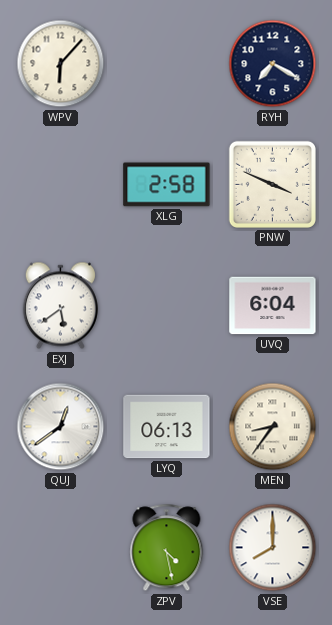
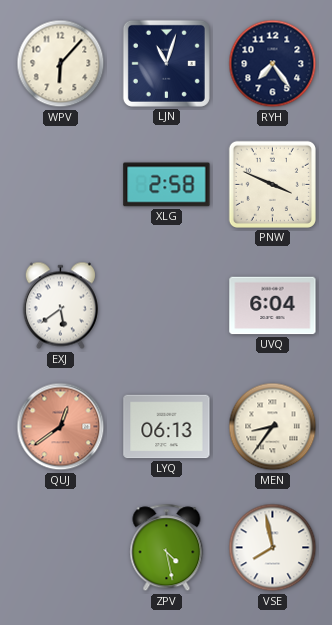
LJN: none -> 11:03
RYH: 7:20 -> 7:24
QUJ dial: white -> salmon
VSE: 8:00 -> 7:58
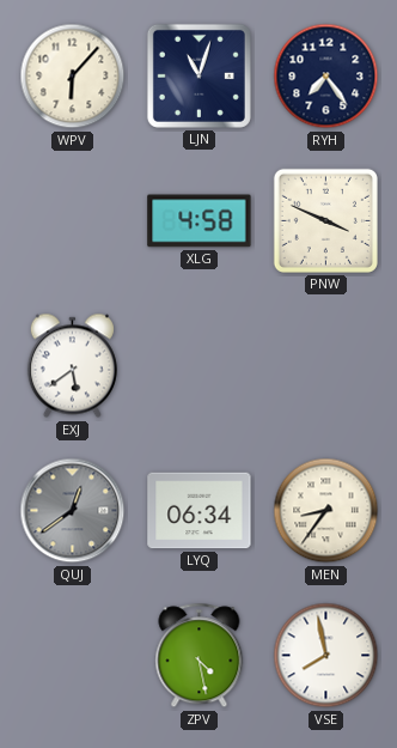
XLG: 2:58 -> 4:58
UVQ: 6:04 -> none
QUJ dial: salmon -> grey
LYQ: 06:13 -> 06:34
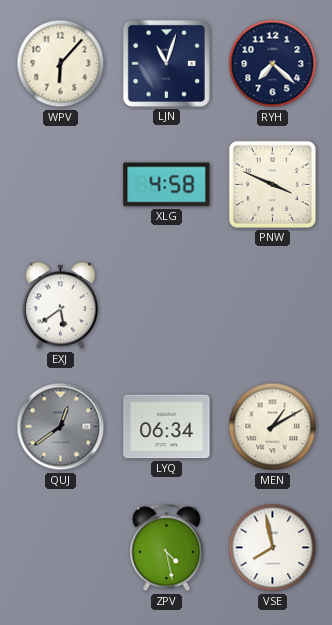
RYH: 7:24 -> 7:22
MEN: 8:36 -> 1:10
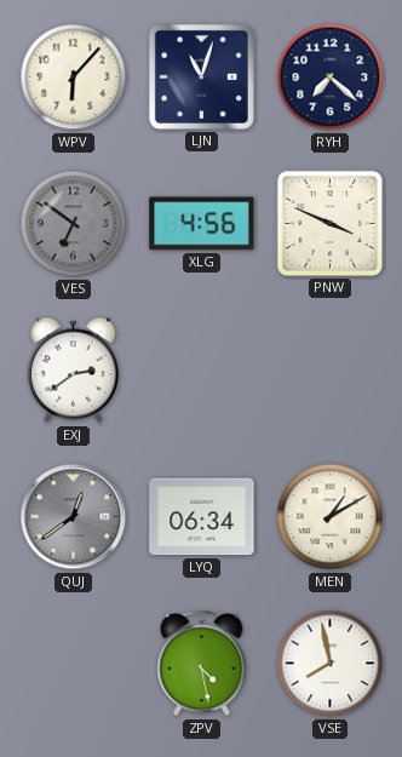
VES: none -> 6:51
XLG: 4:58 -> 4:56
EXJ: 5:39 -> 2:39
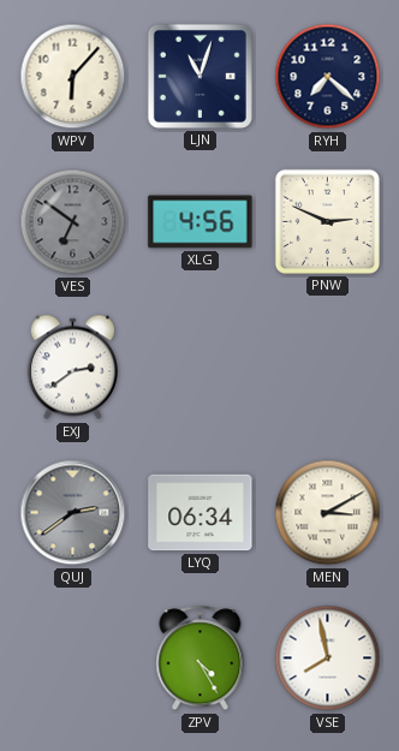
PNW: 3:49 -> 2:49
QUJ: 12:39 -> 2:39
MEN: 1:10 -> 3:10
ZPV: 4:28 -> 4:25
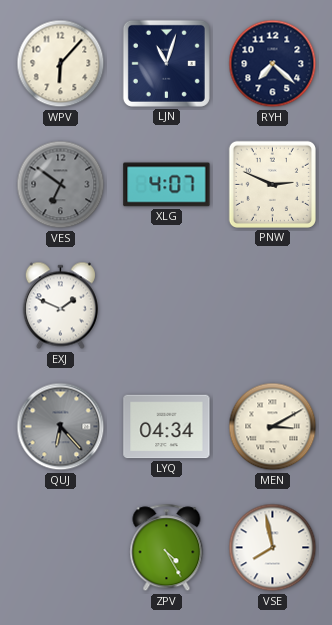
XLG: 4:56 -> 4:07
EXJ: 2:39 -> 1:49
QUJ: 2:39 -> 6:23
LYQ: 06:34 -> 04:34
